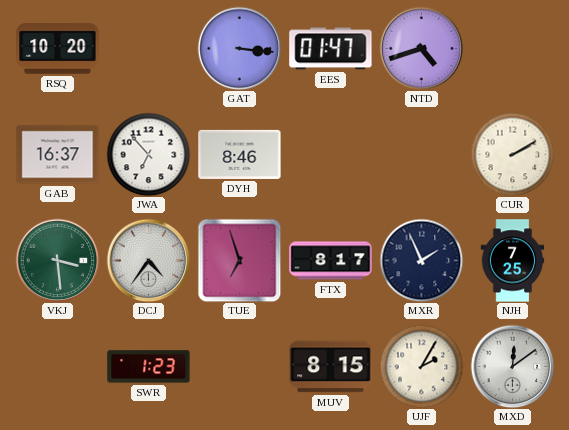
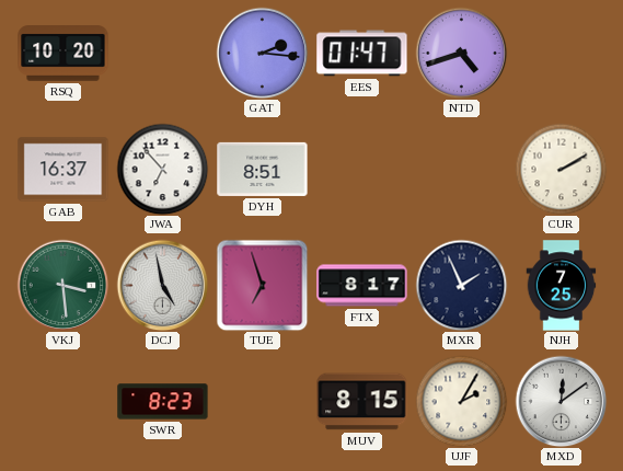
GAT: 3:16 -> 2:16
DYH: 8:46 -> 8:51
DCJ: 4:36 -> 4:58
SWR: 1:23 -> 8:23
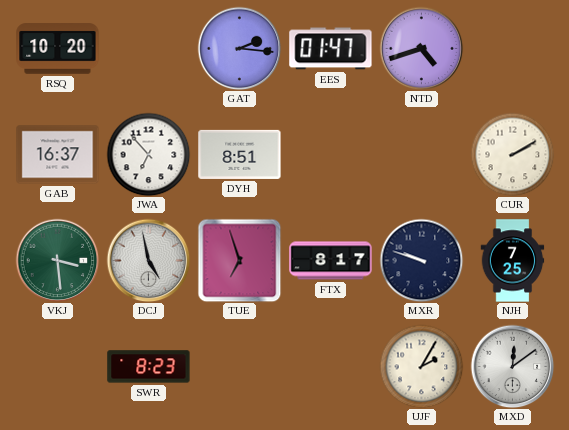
MXR: 1:56 -> 9:48
MUV: 8:15 -> none
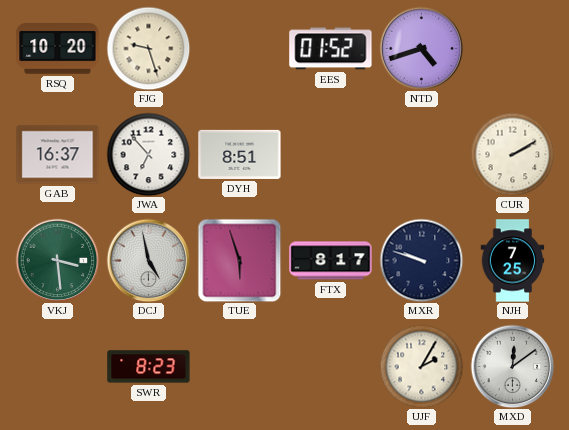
FJG: none -> 9:27
GAT: 2:16 -> none
EES: 01:47 -> 01:52
TUE: 6:57 -> 5:57
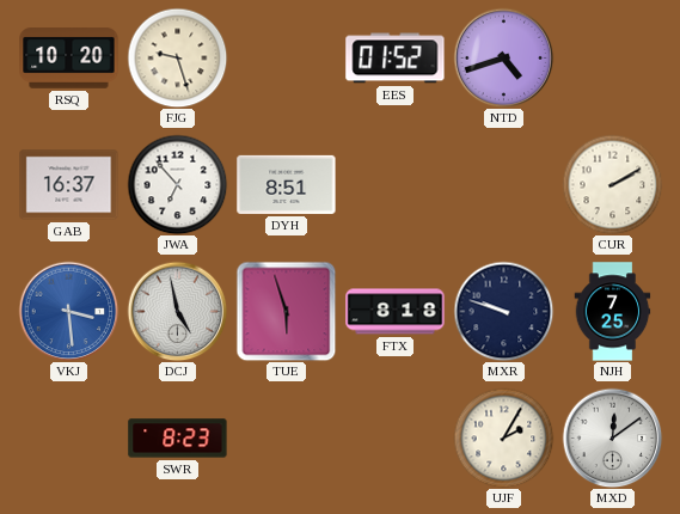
VKJ dial: green -> blue
FTX: 8:17 -> 8:18
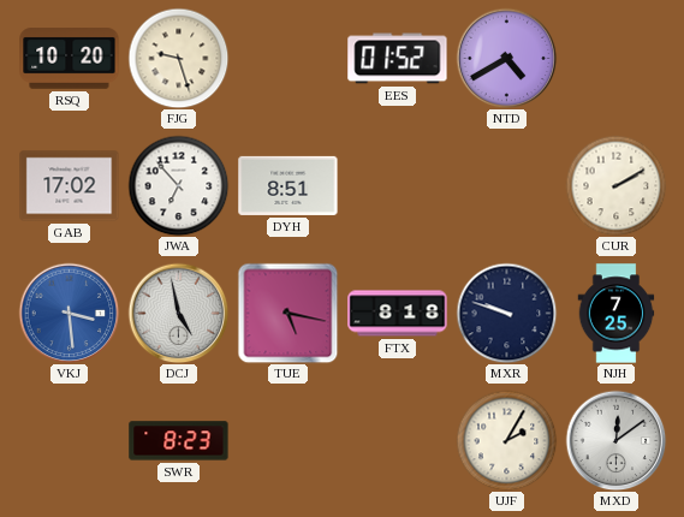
NTD: 4:42 -> 4:40
GAB: 16:37 -> 17:02
TUE: 5:57 -> 5:17
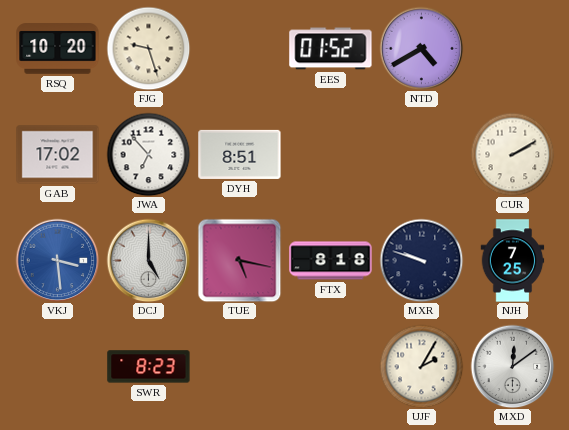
DCJ: 4:58 -> 5:00
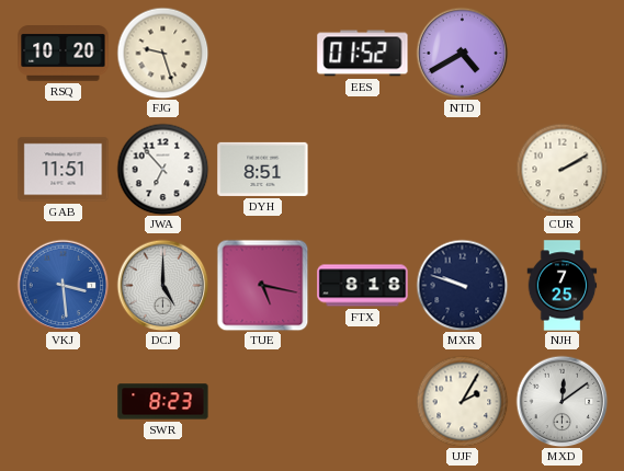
GAB: 17:02 -> 11:51
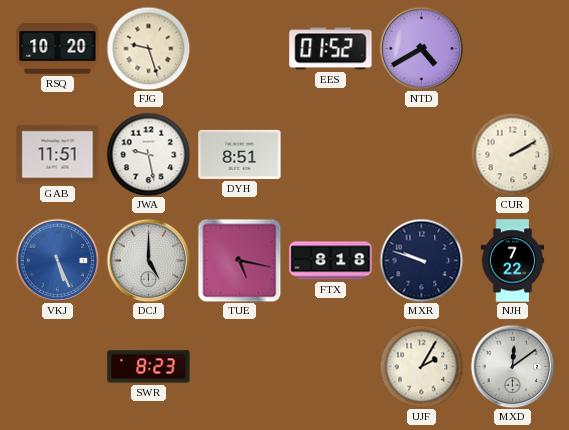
JWA: 6:53 -> 9:28
VKJ: 3:29 -> 5:26
NJH: 7:25 -> 7:22
